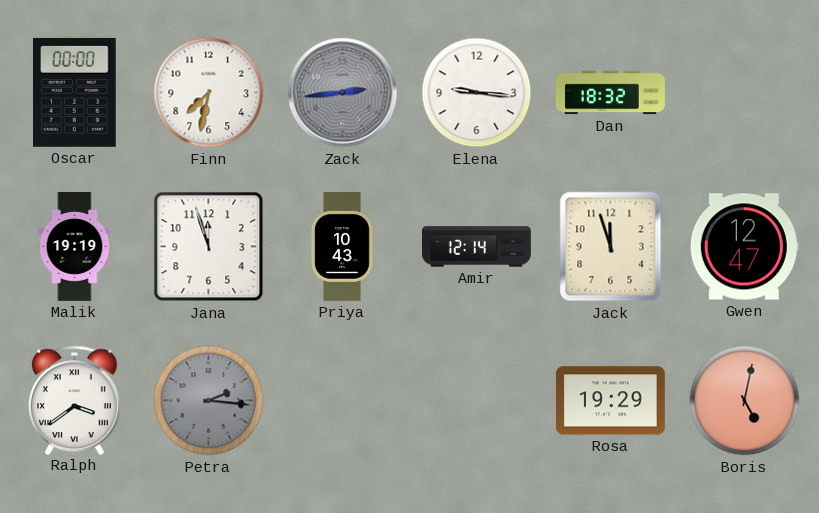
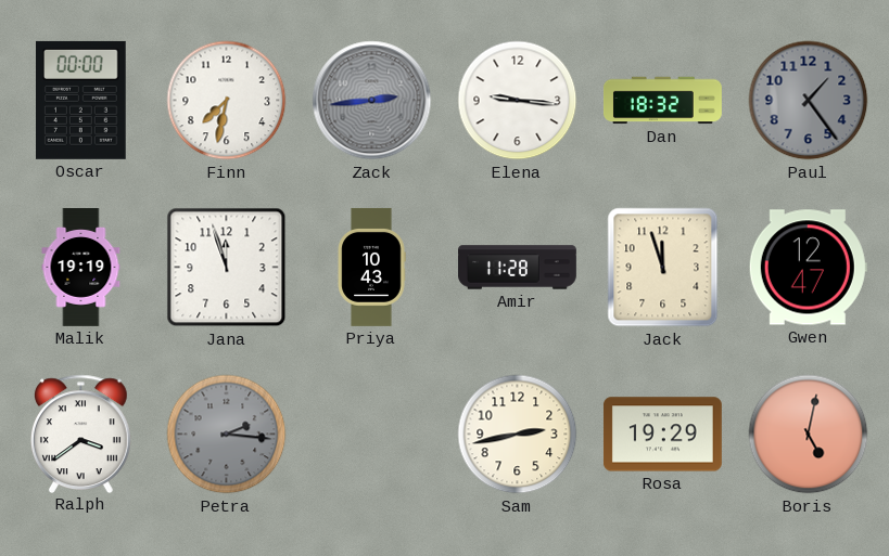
Paul: none -> 1:24
Amir: 12:14 -> 11:28
Sam: none -> 2:43
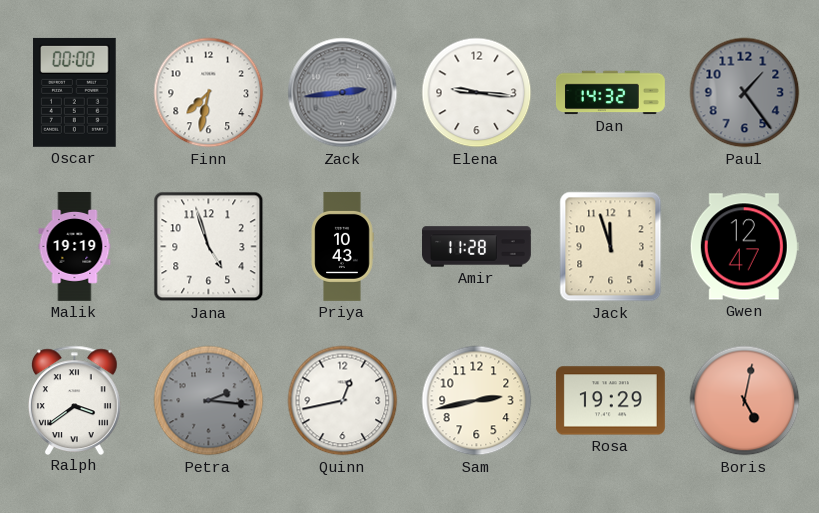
Dan: 18:32 -> 14:32
Jana: 11:57 -> 4:57
Quinn: none -> 12:43
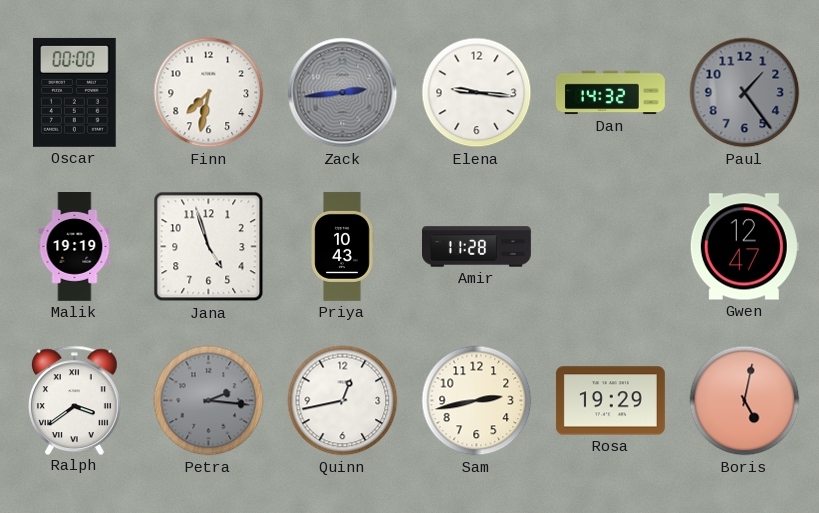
Jack: 11:57 -> none
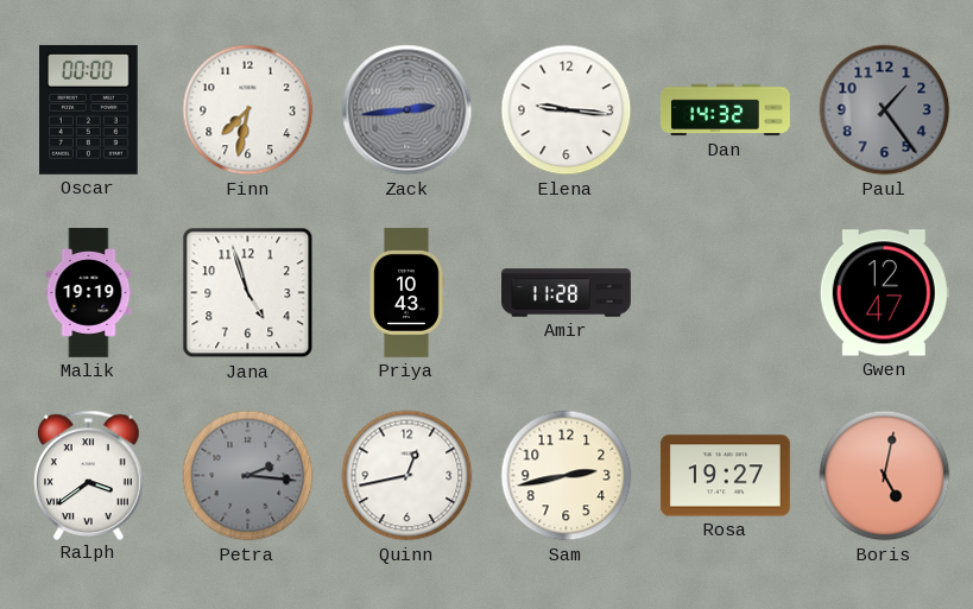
Rosa: 19:29 -> 19:27
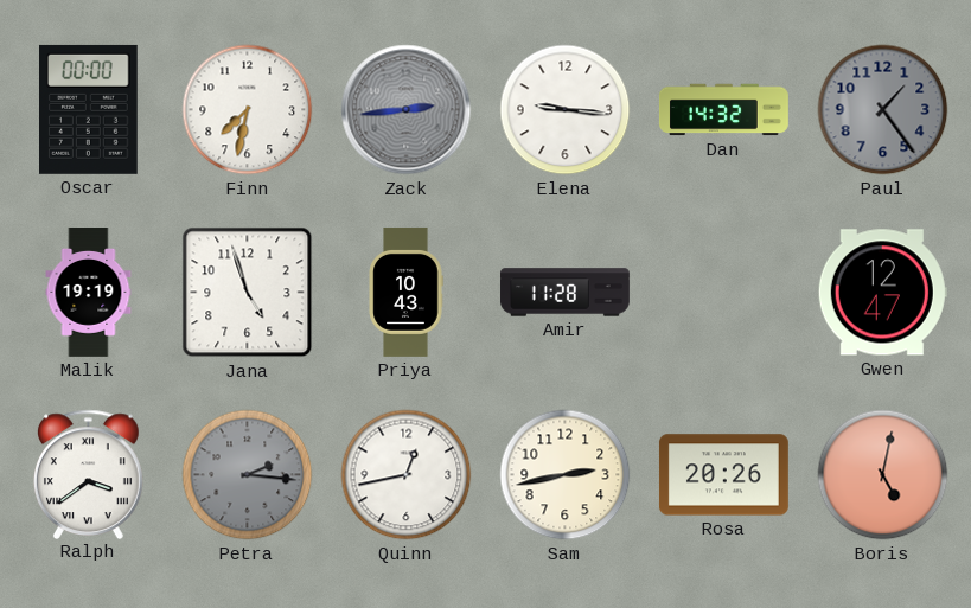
Rosa: 19:27 -> 20:26
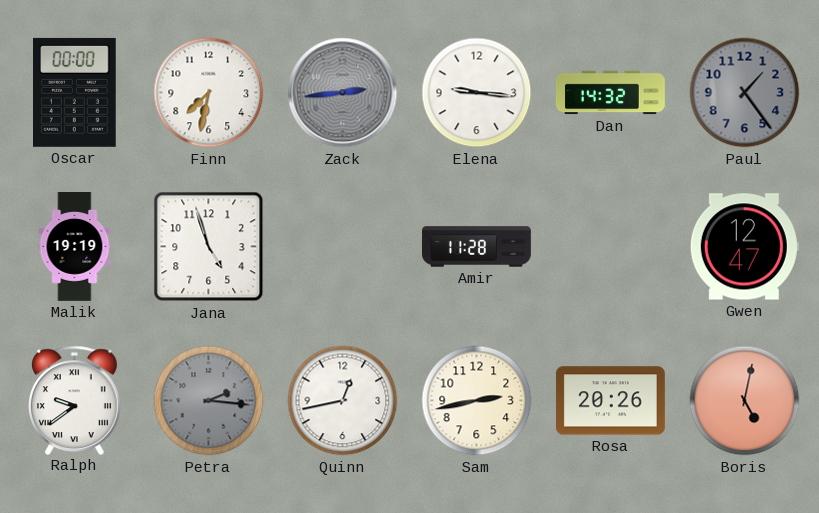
Priya: 10:43 -> none
Ralph: 3:39 -> 9:39
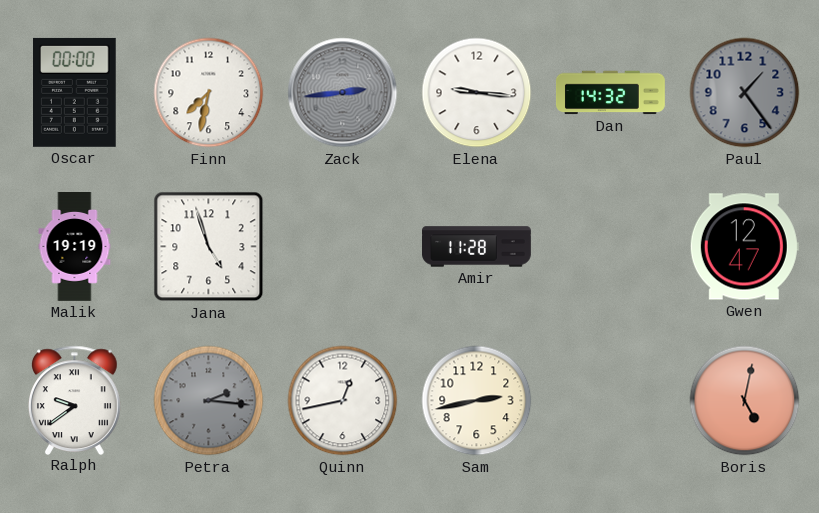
Rosa: 20:26 -> none
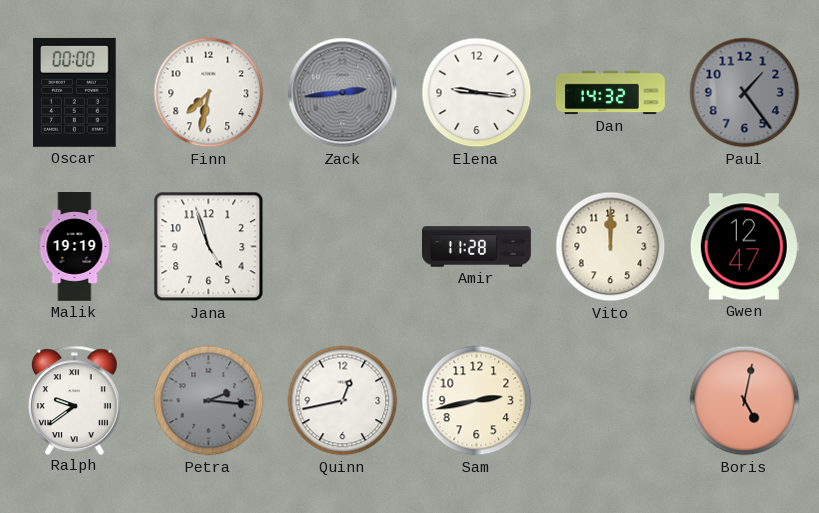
Vito: none -> 12:00
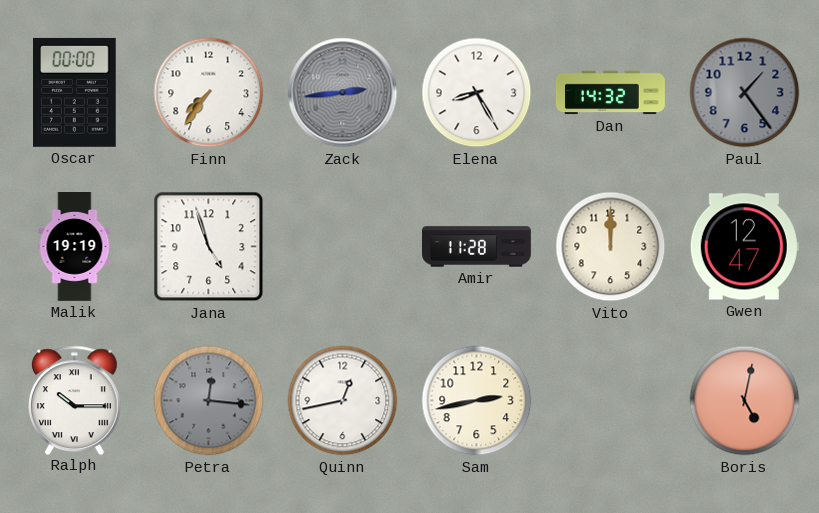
Finn: 7:32 -> 7:36
Elena: 9:16 -> 8:25
Ralph: 9:39 -> 10:15
Petra: 2:16 -> 12:16
